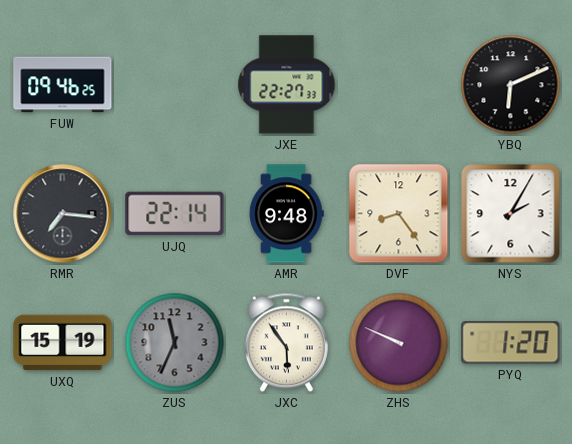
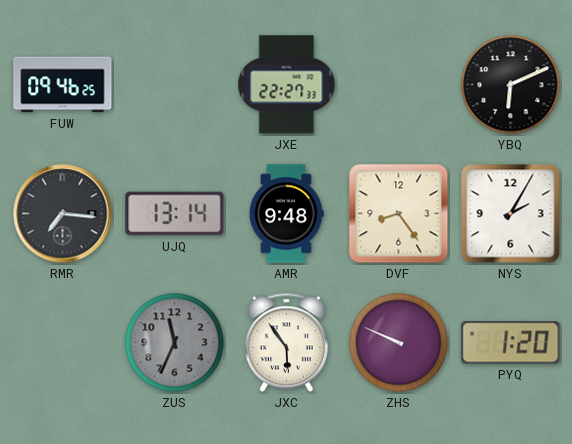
UJQ: 22:14 -> 13:14
UXQ: 15:19 -> none
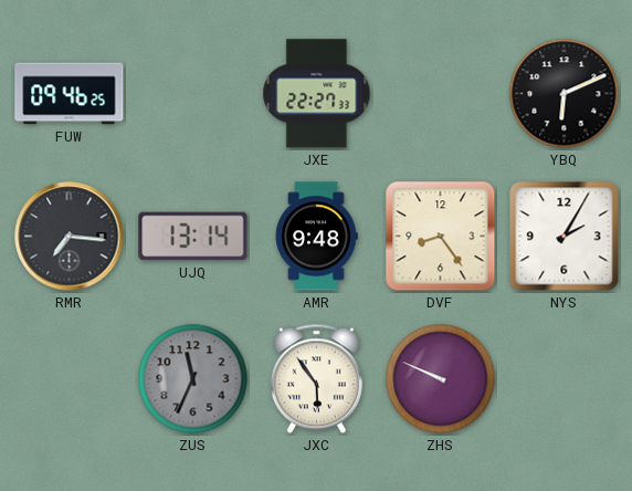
PYQ: 1:20 -> none
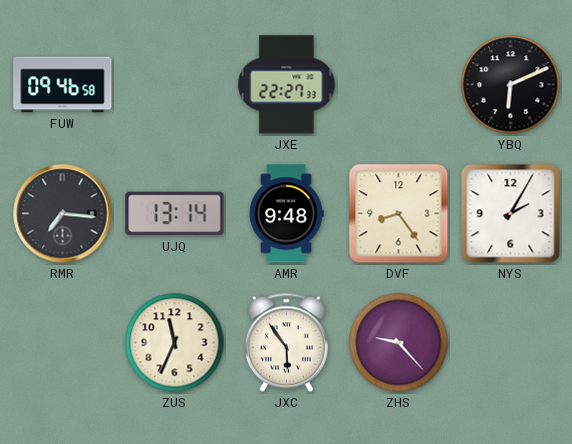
FUW: 09:46:25 -> 09:46:58
ZUS dial: grey -> cream
ZHS: 9:49 -> 9:23
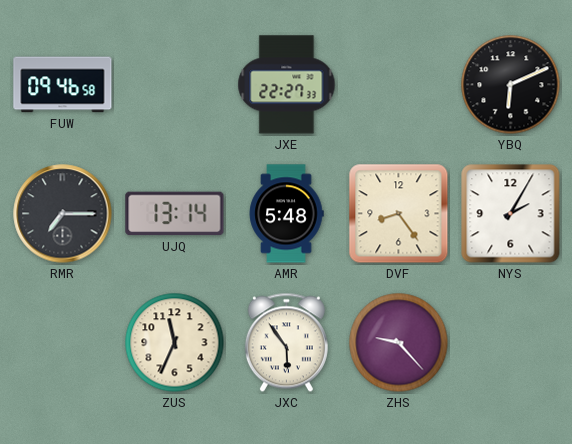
RMR: 7:16 -> 7:15
AMR: 9:48 -> 5:48
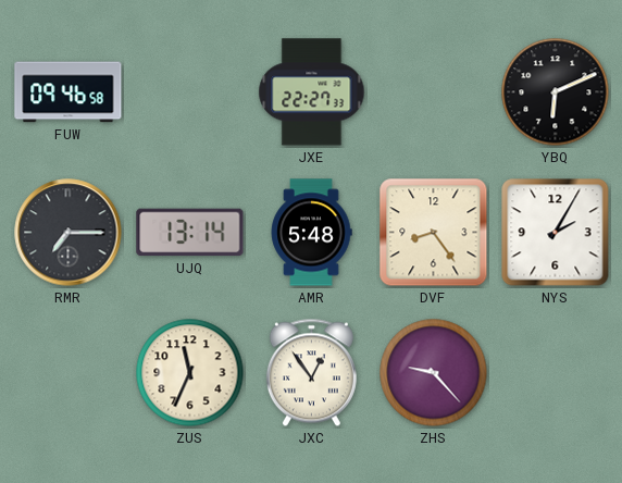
JXC: 5:54 -> 12:54
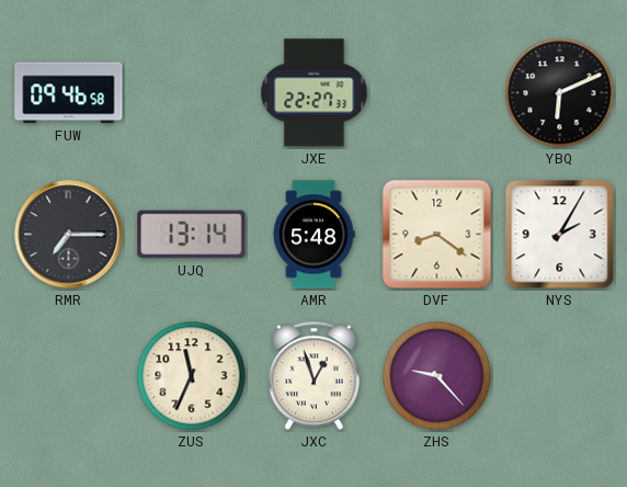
DVF: 8:24 -> 8:21
JXC: 12:54 -> 12:57
